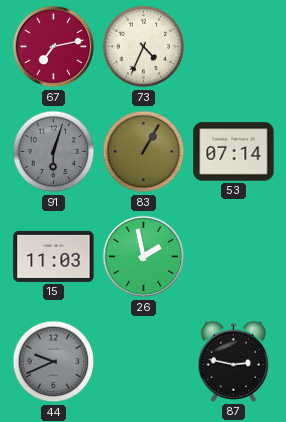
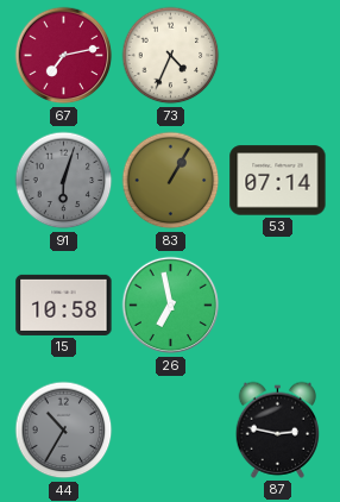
15: 11:03 -> 10:58
26: 1:58 -> 6:58
44: 9:41 -> 10:35
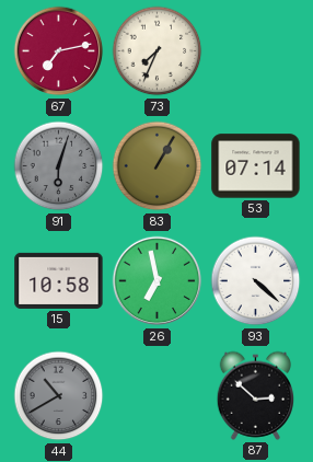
73: 4:34 -> 7:34
93: none -> 4:22
44: 10:35 -> 10:40
87: 2:47 -> 2:52
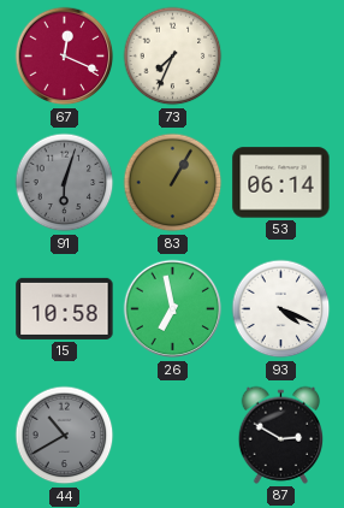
67: 7:13 -> 12:19
53: 07:14 -> 06:14
93: 4:22 -> 4:19
87: 2:52 -> 2:50
